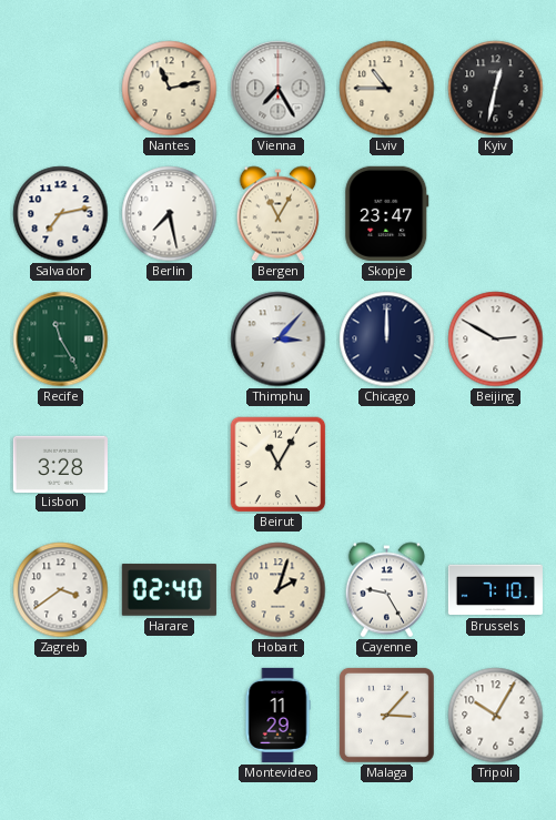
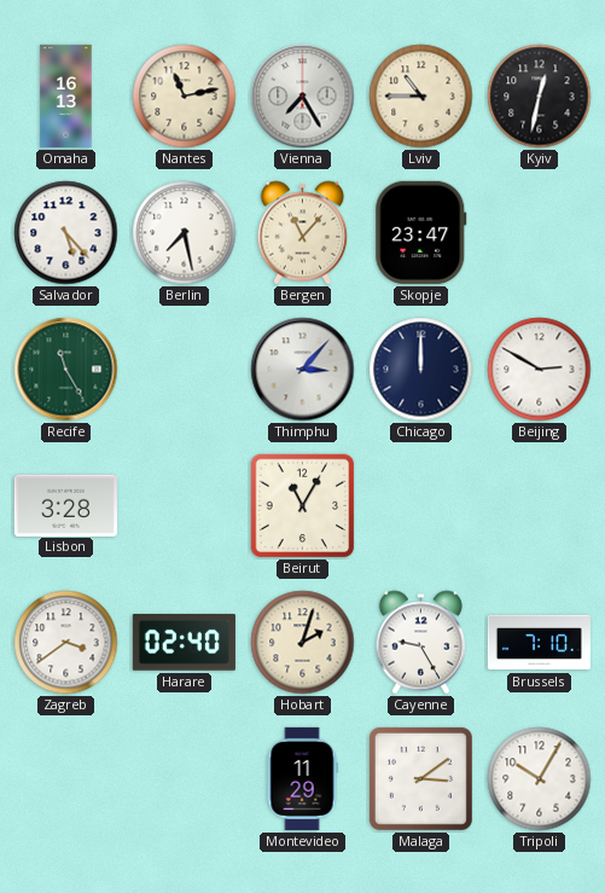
Omaha: none -> 16:13
Salvador: 7:13 -> 5:23
Bergen: 11:05 -> 11:07
Malaga: 3:07 -> 3:09
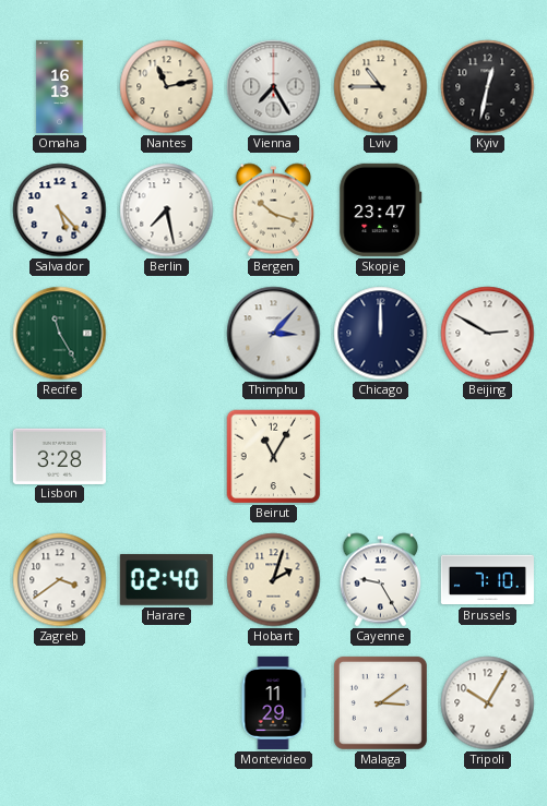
Bergen: 11:07 -> 10:18
